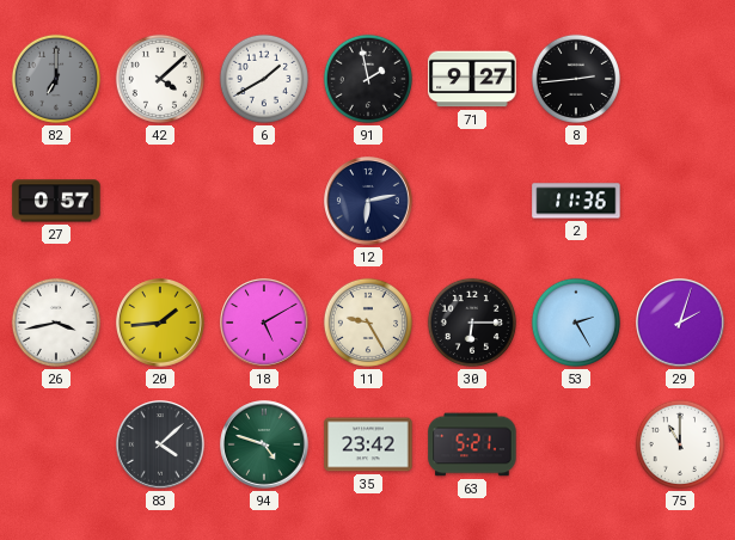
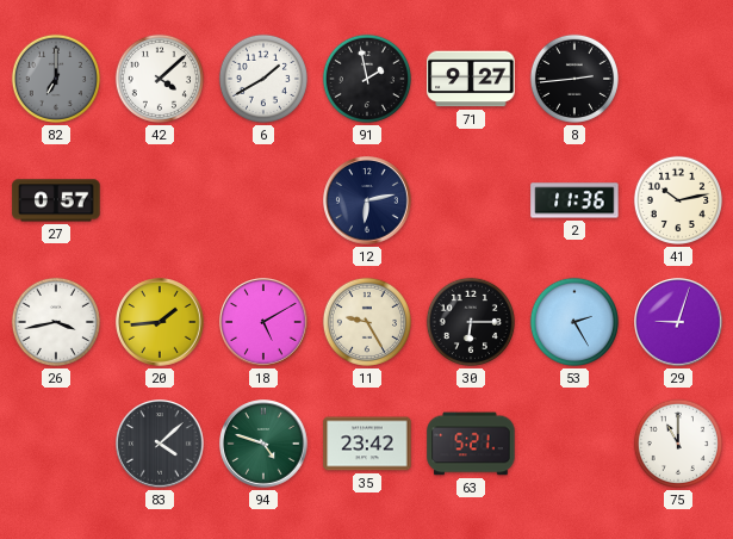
41: none -> 10:13
29: 2:03 -> 9:03
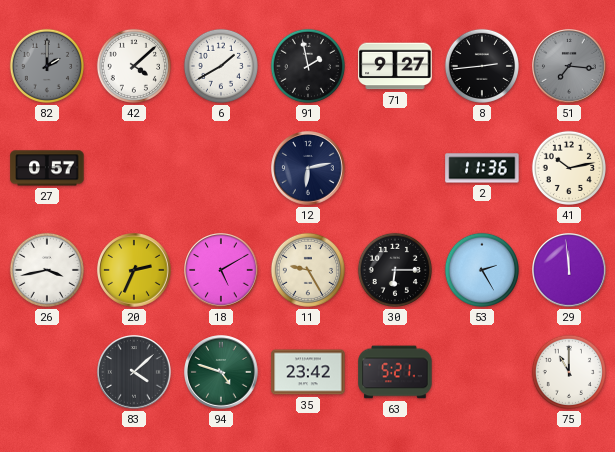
82: 7:00 -> 2:00
51: none -> 7:16
20: 1:44 -> 2:34
29: 9:03 -> 11:59
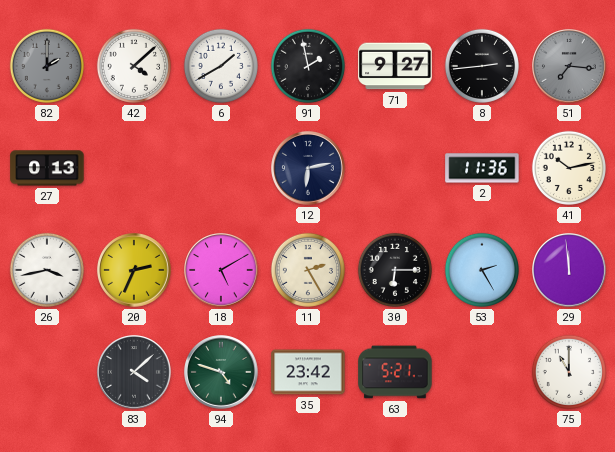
27: 0:57 -> 0:13
11: 9:25 -> 2:25
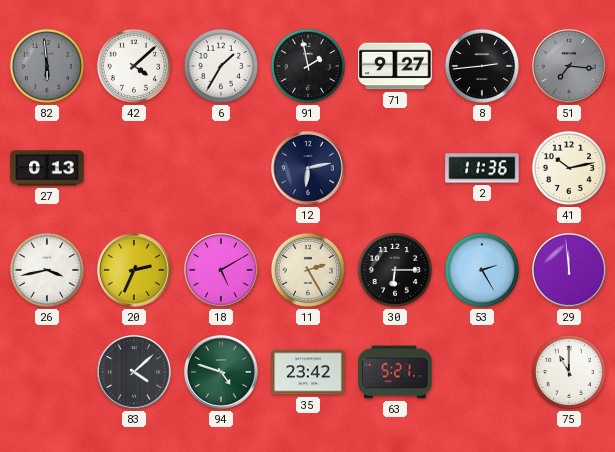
82: 2:00 -> 5:59
6: 1:40 -> 1:35
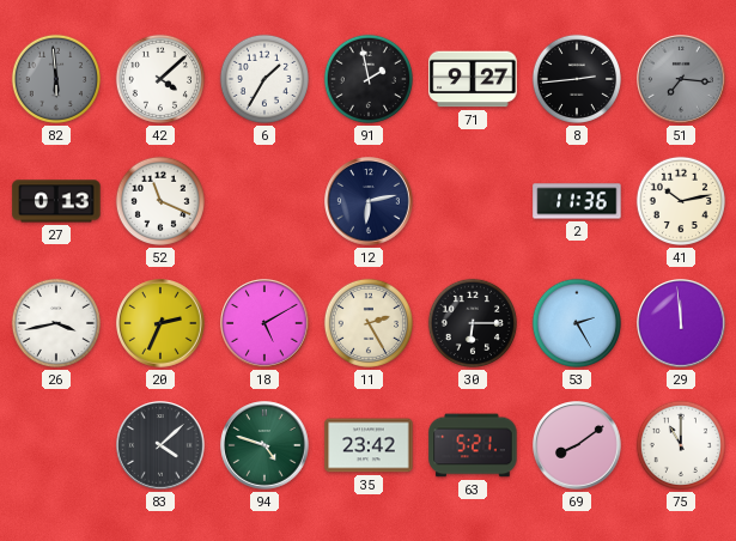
52: none -> 11:19
69: none -> 8:09
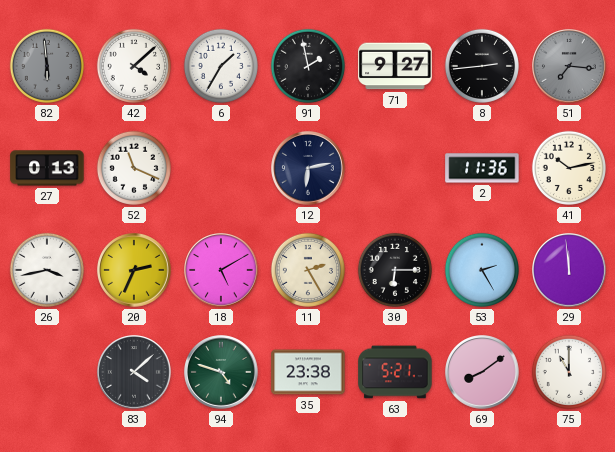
35: 23:42 -> 23:38
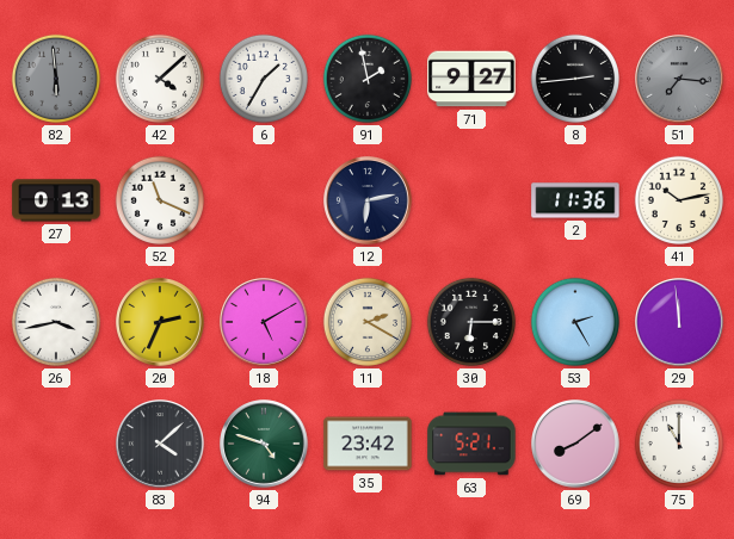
11: 2:25 -> 2:20
35: 23:38 -> 23:42
